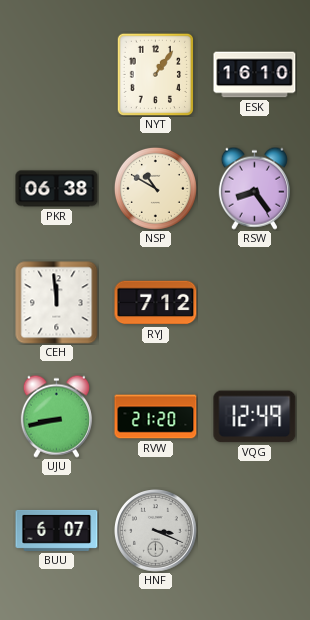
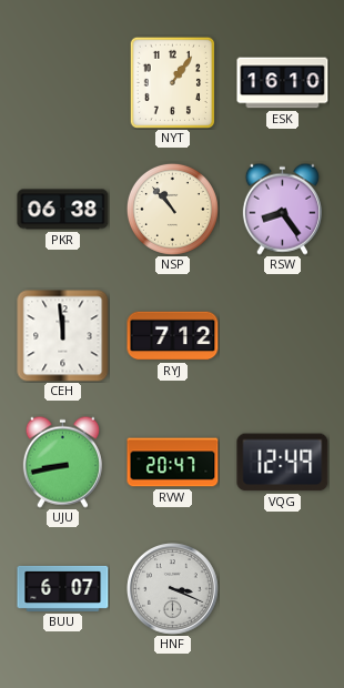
NSP: 10:50 -> 10:53
RVW: 21:20 -> 20:47
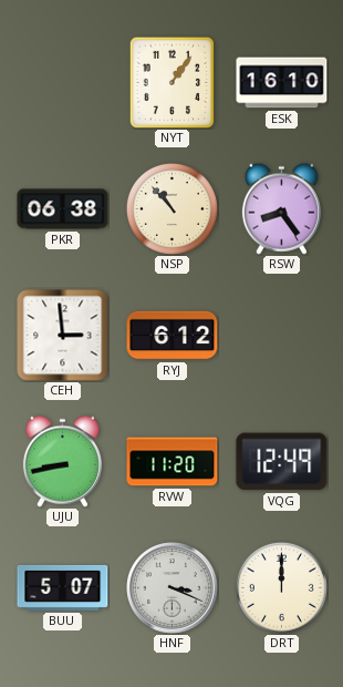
CEH: 11:59 -> 2:59
RYJ: 7:12 -> 6:12
RVW: 20:47 -> 11:20
BUU: 6:07 -> 5:07
DRT: none -> 12:00
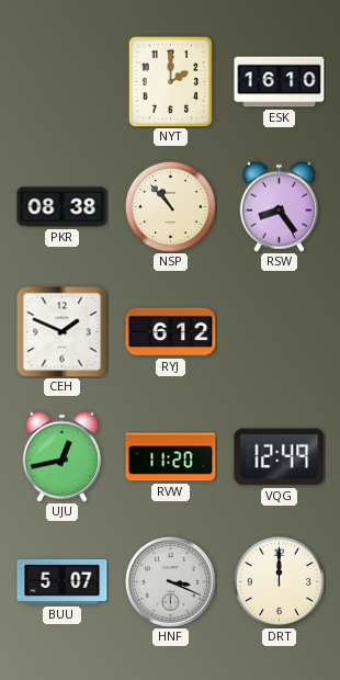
NYT: 1:06 -> 2:00
PKR: 06:38 -> 08:38
CEH: 2:59 -> 1:49
UJU: 8:43 -> 12:43
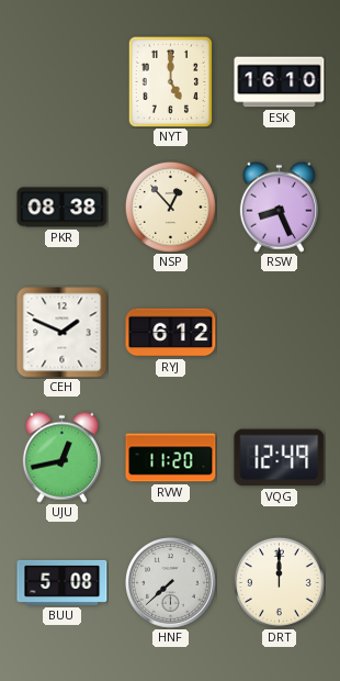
NYT: 2:00 -> 5:00
NSP: 10:53 -> 12:53
RSW: 8:24 -> 8:26
BUU: 5:07 -> 5:08
HNF: 3:19 -> 7:38
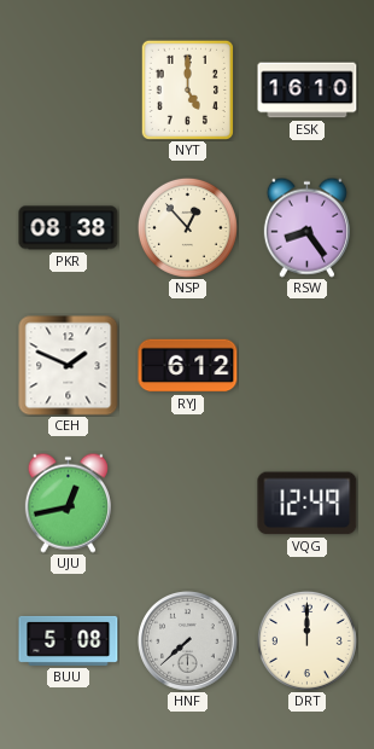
RSW: 8:26 -> 8:24
RVW: 11:20 -> none
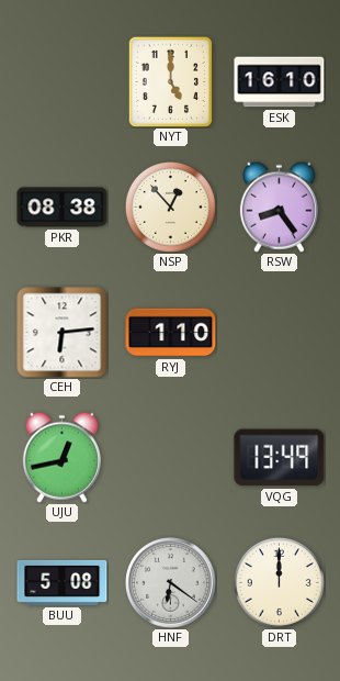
CEH: 1:49 -> 6:14
RYJ: 6:12 -> 1:10
VQG: 12:49 -> 13:49
HNF: 7:38 -> 6:21
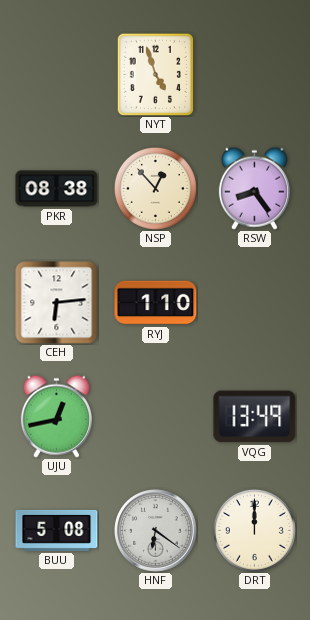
NYT: 5:00 -> 4:57
ESK: 16:10 -> none
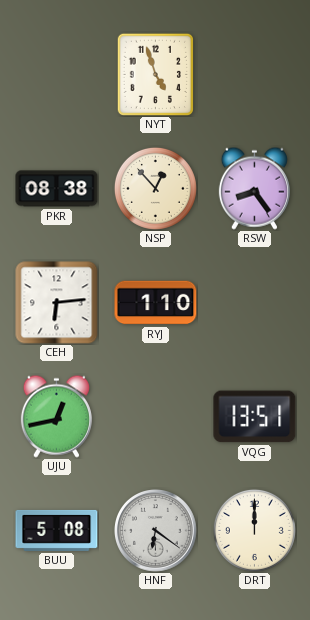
VQG: 13:49 -> 13:51
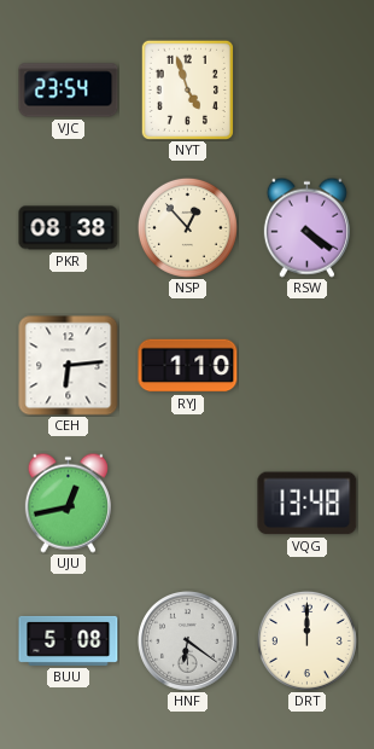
VJC: none -> 23:54
RSW: 8:24 -> 4:21
VQG: 13:51 -> 13:48
